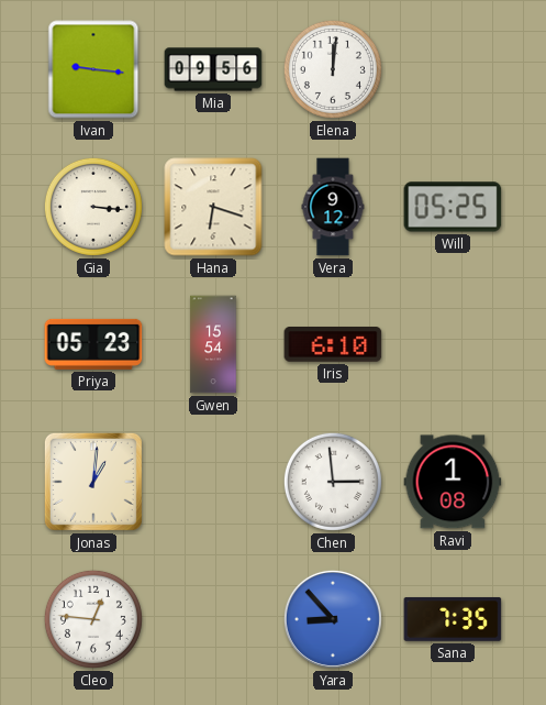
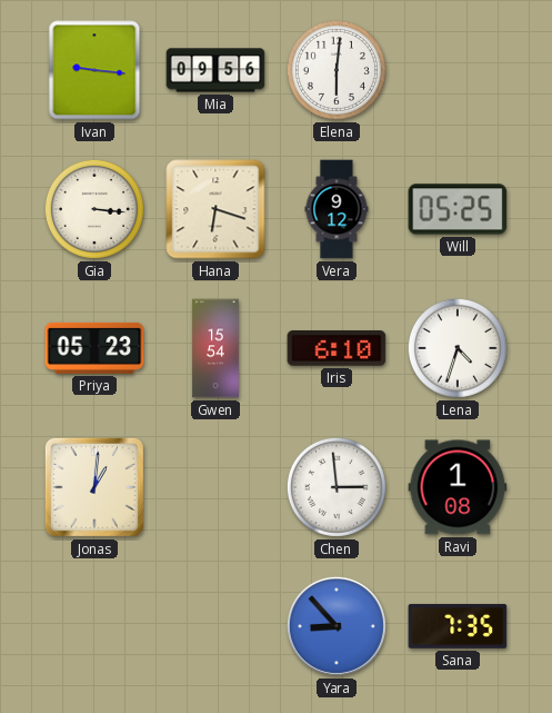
Elena: 12:01 -> 6:01
Lena: none -> 4:33
Cleo: 12:46 -> none
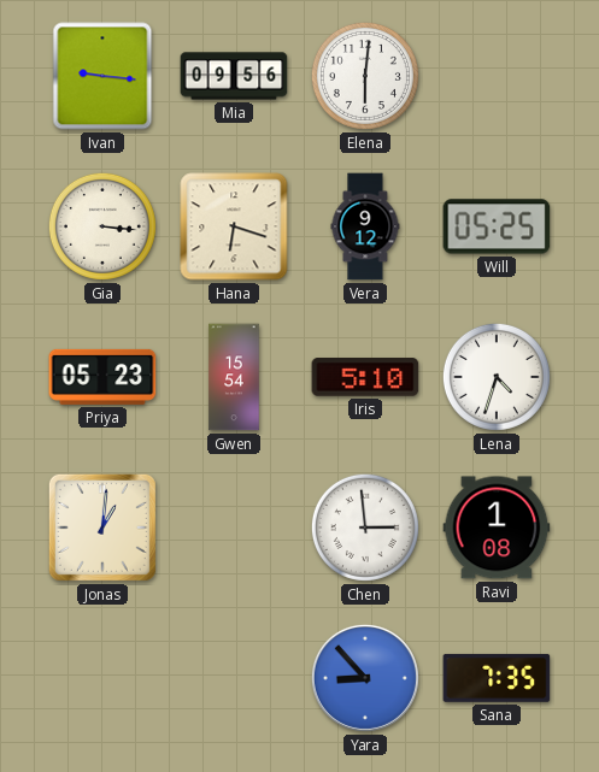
Iris: 6:10 -> 5:10
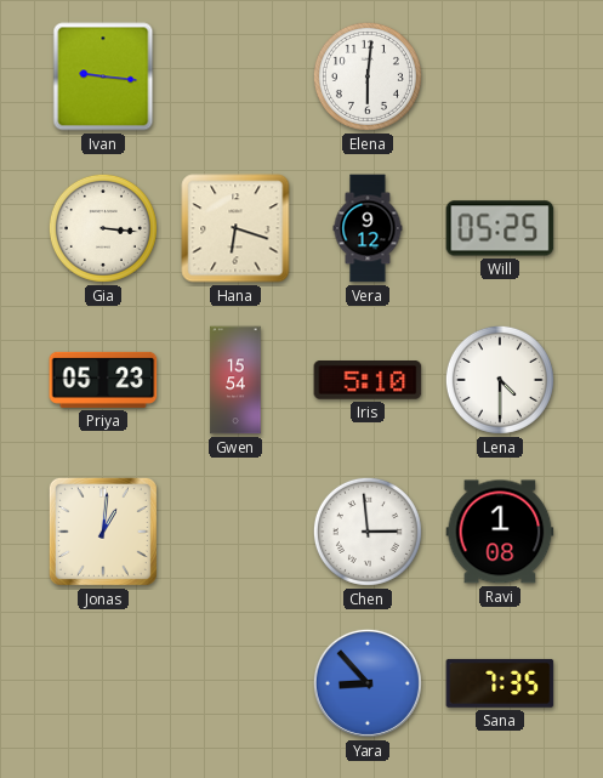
Mia: 09:56 -> none
Lena: 4:33 -> 4:30
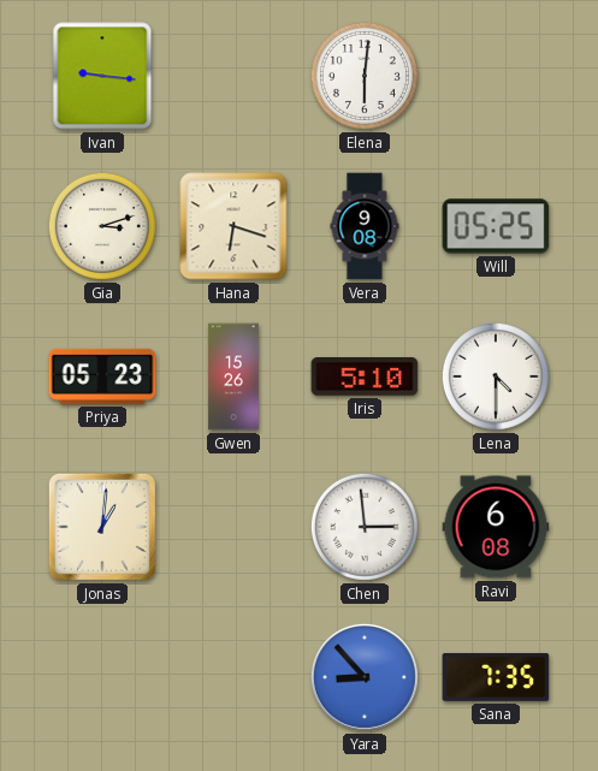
Gia: 3:16 -> 3:12
Vera: 9:12 -> 9:08
Gwen: 15:54 -> 15:26
Ravi: 1:08 -> 6:08
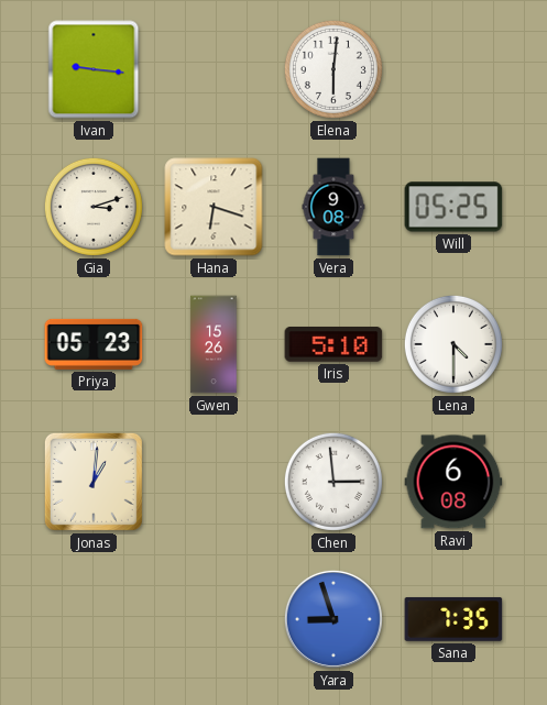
Yara: 8:53 -> 8:57
